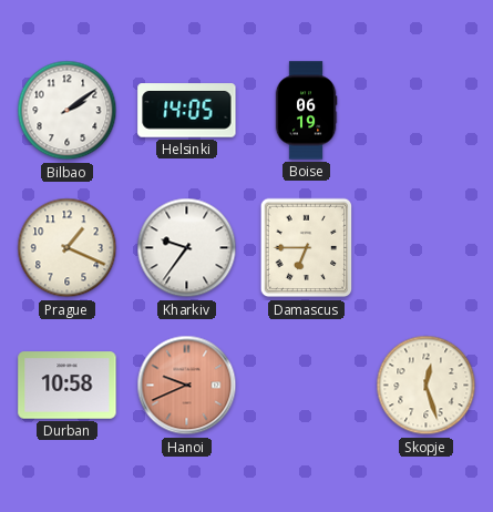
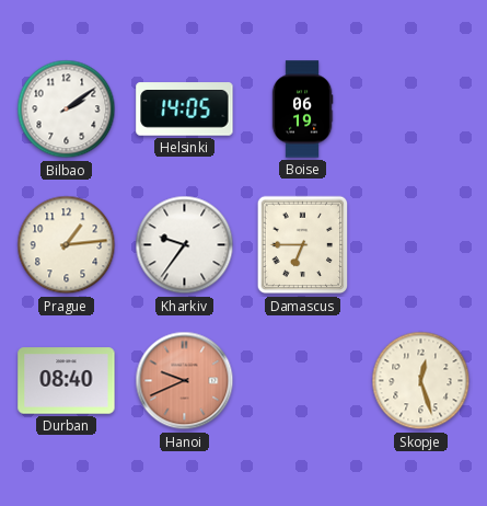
Prague: 1:19 -> 1:14
Durban: 10:58 -> 08:40
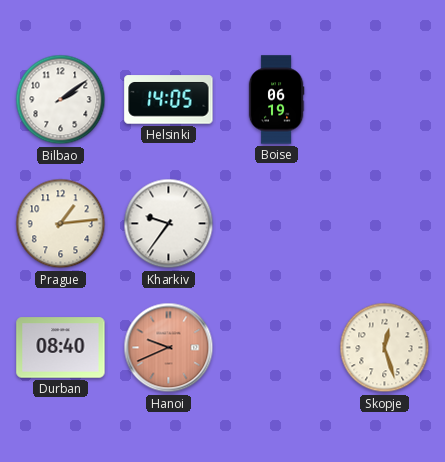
Damascus: 6:45 -> none
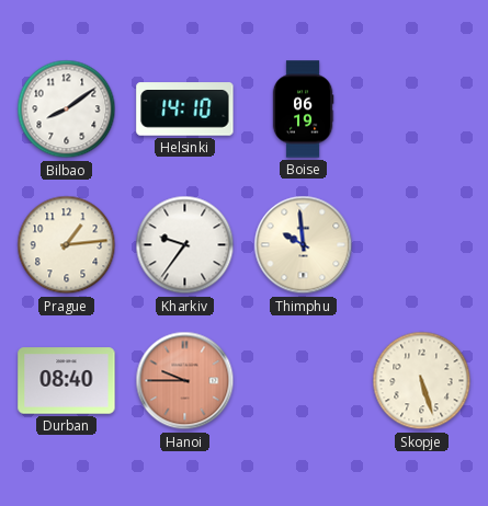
Bilbao: 2:09 -> 8:09
Helsinki: 14:05 -> 14:10
Thimphu: none -> 9:59
Hanoi: 9:41 -> 9:45
Skopje: 12:27 -> 5:27
